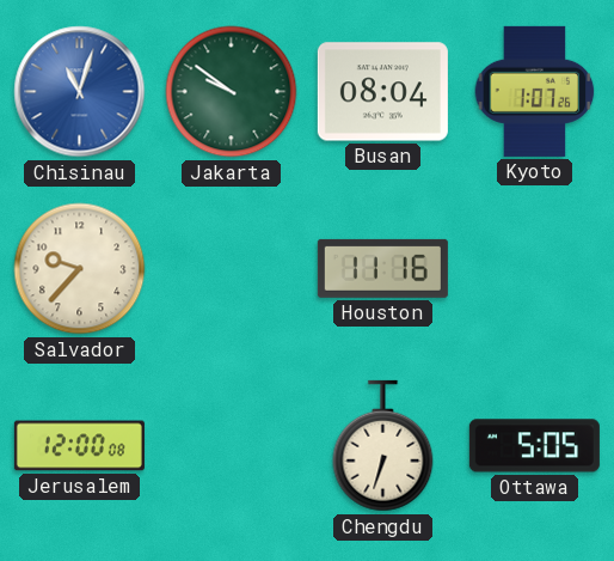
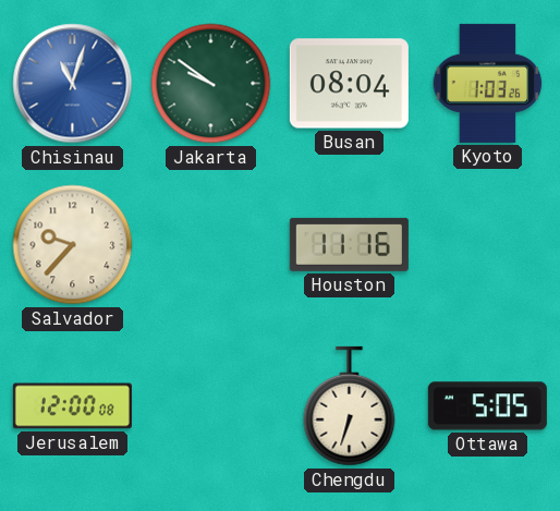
Kyoto: 1:07 -> 1:03
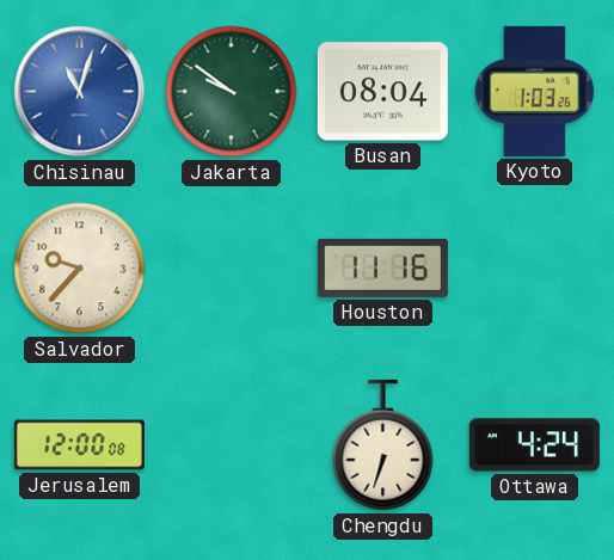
Ottawa: 5:05 -> 4:24
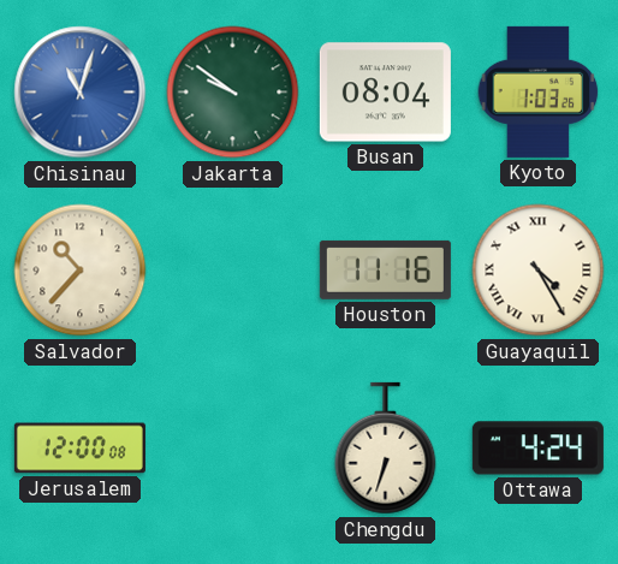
Salvador: 9:37 -> 10:37
Guayaquil: none -> 4:25
